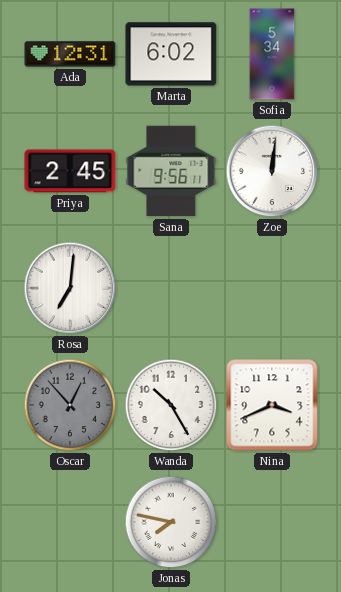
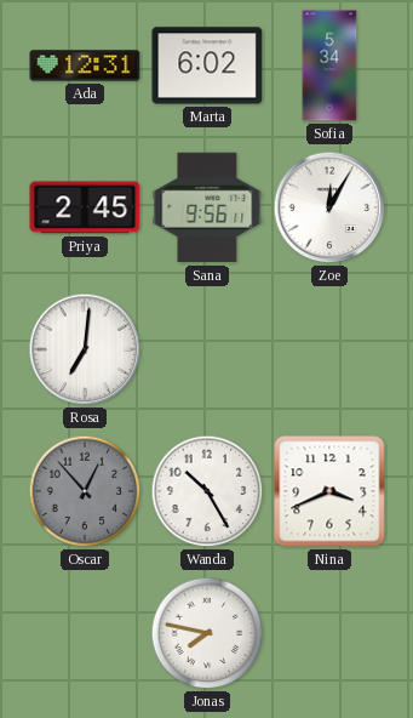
Zoe: 12:01 -> 12:05
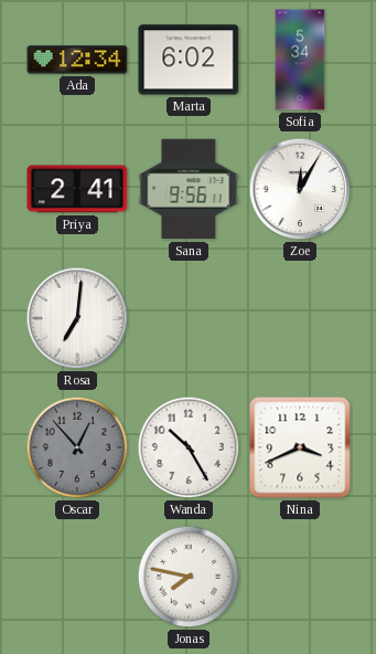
Ada: 12:31 -> 12:34
Priya: 2:45 -> 2:41
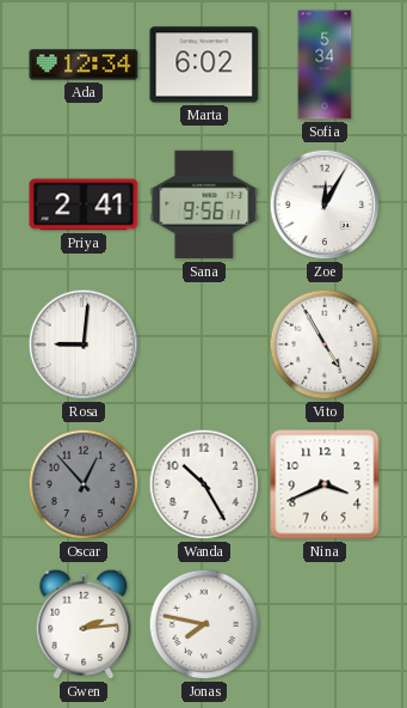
Rosa: 7:01 -> 9:01
Vito: none -> 4:55
Gwen: none -> 2:14
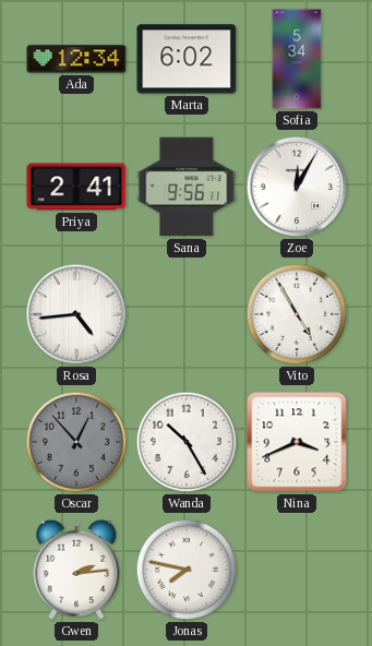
Rosa: 9:01 -> 4:44
